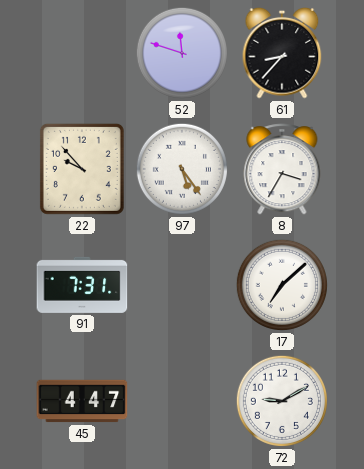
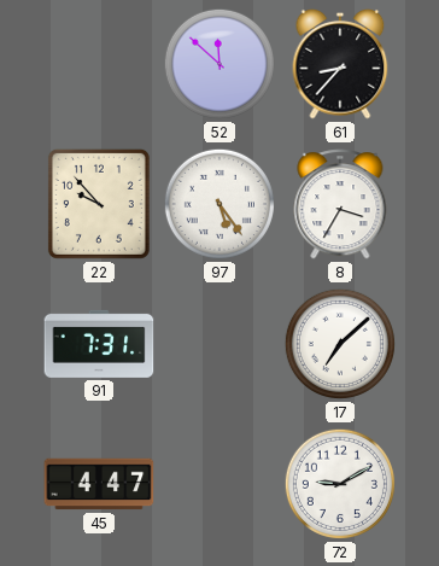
52: 11:48 -> 11:52
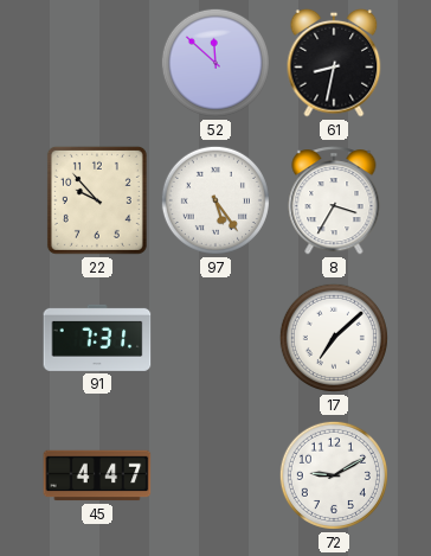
61: 8:37 -> 8:32
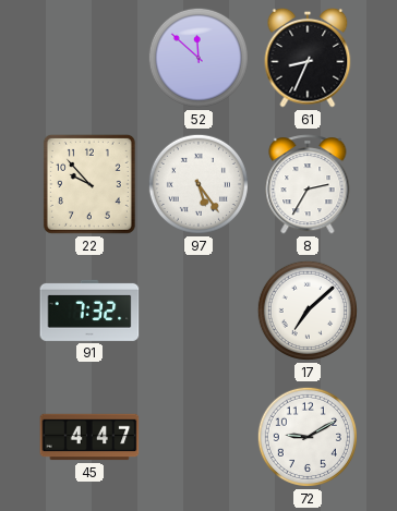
61: 8:32 -> 8:34
8: 3:35 -> 2:35
91: 7:31 -> 7:32
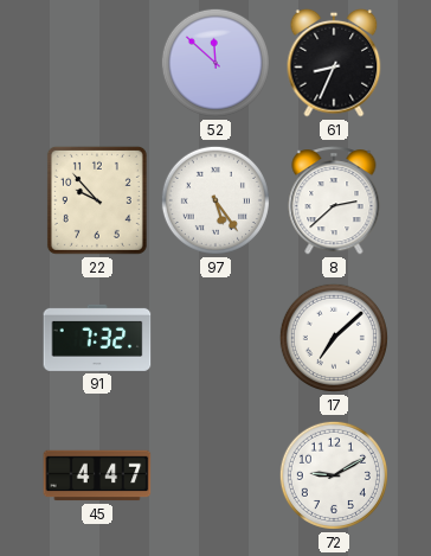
8: 2:35 -> 2:38
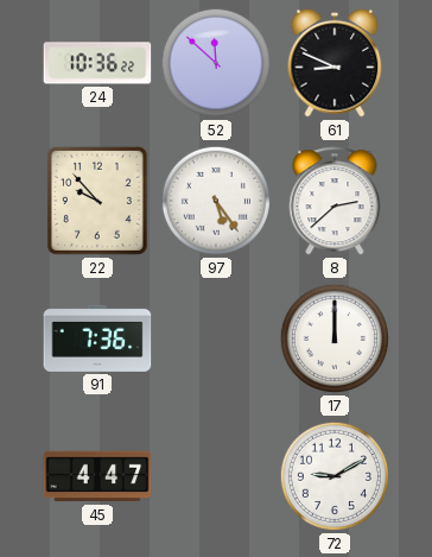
24: none -> 10:36
61: 8:34 -> 8:49
91: 7:32 -> 7:36
17: 7:08 -> 12:00
